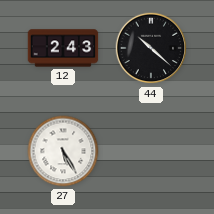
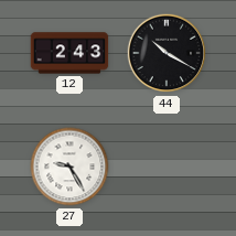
44: 10:22 -> 10:20
27: 5:25 -> 9:25
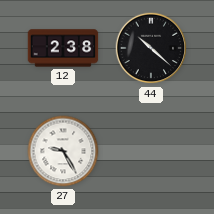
12: 2:43 -> 2:38
44: 10:20 -> 10:22
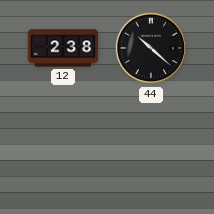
27: 9:25 -> none
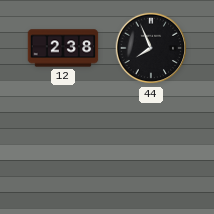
44: 10:22 -> 7:56
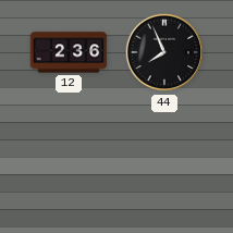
12: 2:38 -> 2:36
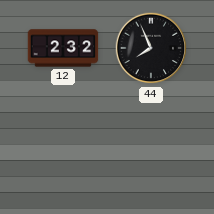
12: 2:36 -> 2:32
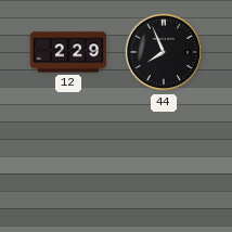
12: 2:32 -> 2:29
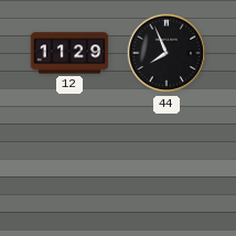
12: 2:29 -> 11:29
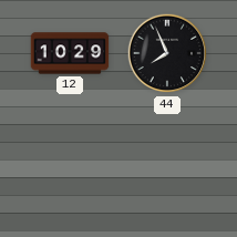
12: 11:29 -> 10:29
